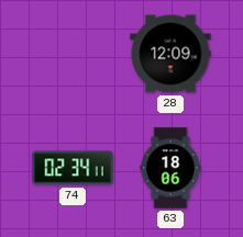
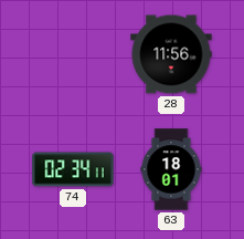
28: 12:09 -> 11:56
63: 18:06 -> 18:01
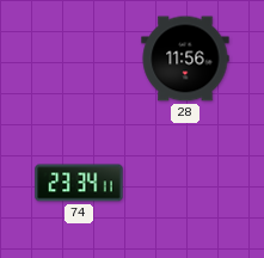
74: 02:34 -> 23:34
63: 18:01 -> none
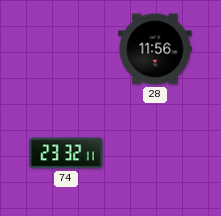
74: 23:34 -> 23:32
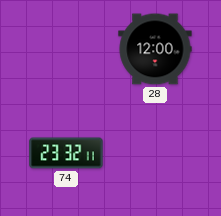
28: 11:56 -> 12:00
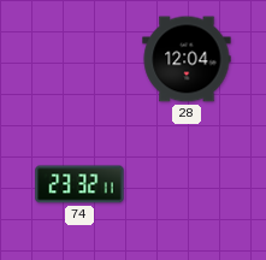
28: 12:00 -> 12:04
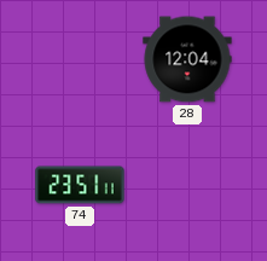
74: 23:32 -> 23:51
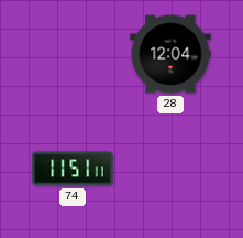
74: 23:51 -> 11:51
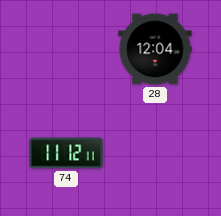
74: 11:51 -> 11:12
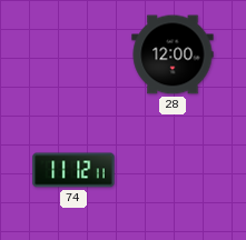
28: 12:04 -> 12:00
